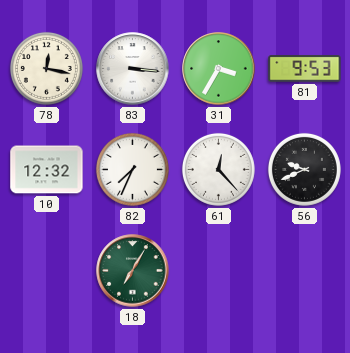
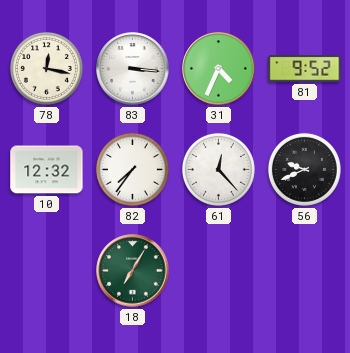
31: 3:35 -> 4:34
81: 9:53 -> 9:52
82: 7:34 -> 7:36
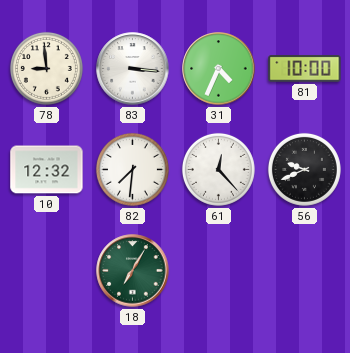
78: 12:17 -> 8:59
81: 9:52 -> 10:00
82: 7:36 -> 7:31
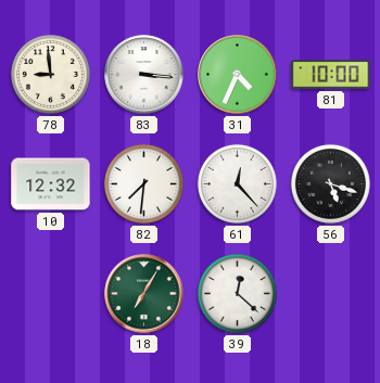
56: 9:41 -> 5:18
39: none -> 12:22
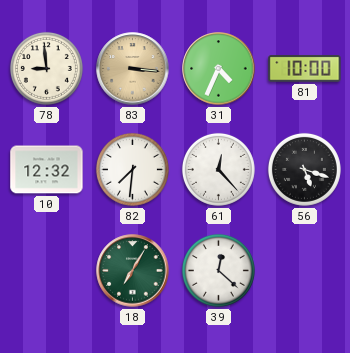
83 dial: white -> champagne
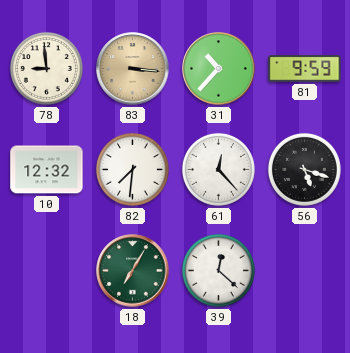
31: 4:34 -> 10:37
81: 10:00 -> 9:59
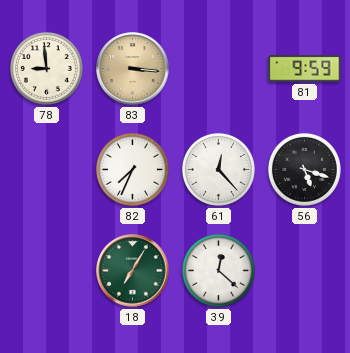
31: 10:37 -> none
10: 12:32 -> none
82: 7:31 -> 7:34
